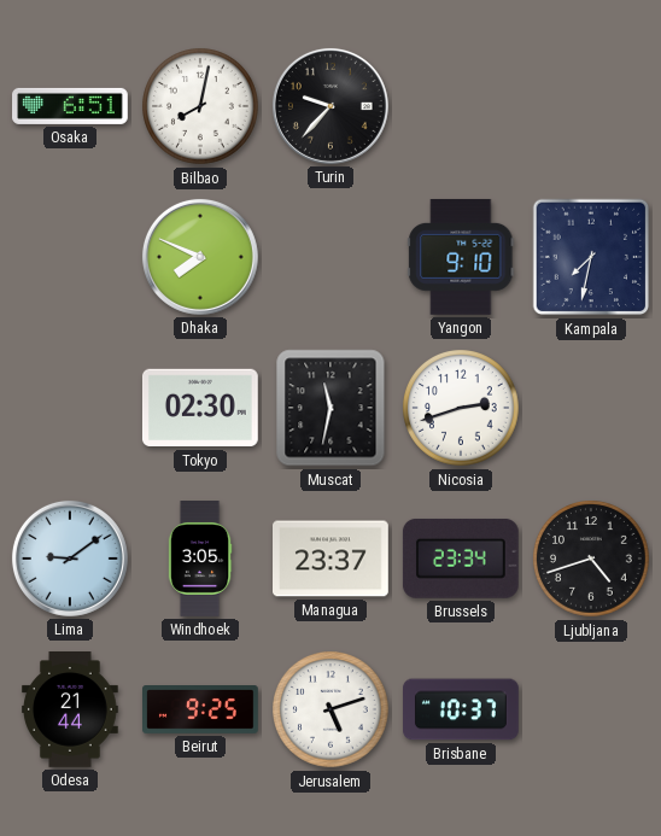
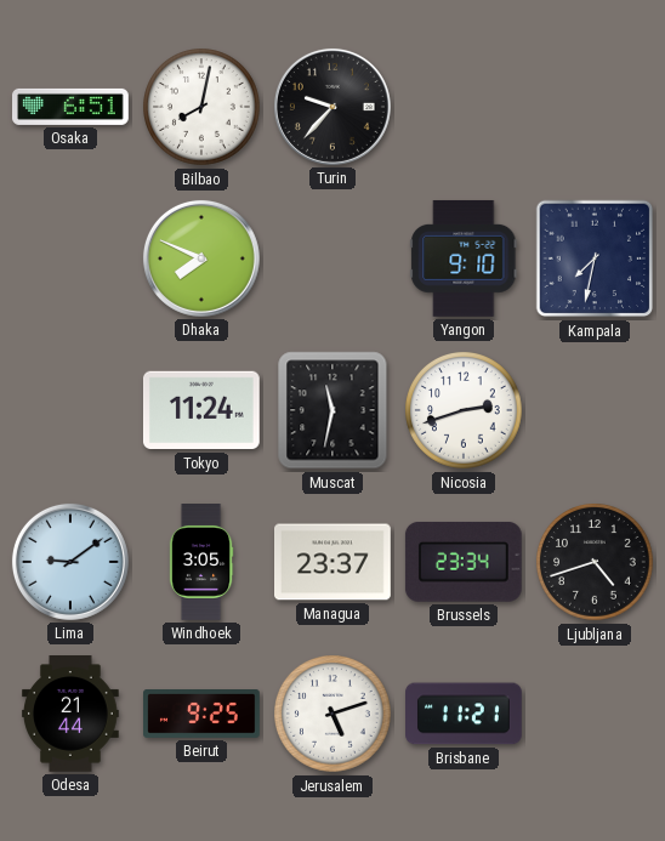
Tokyo: 02:30 -> 11:24
Brisbane: 10:37 -> 11:21
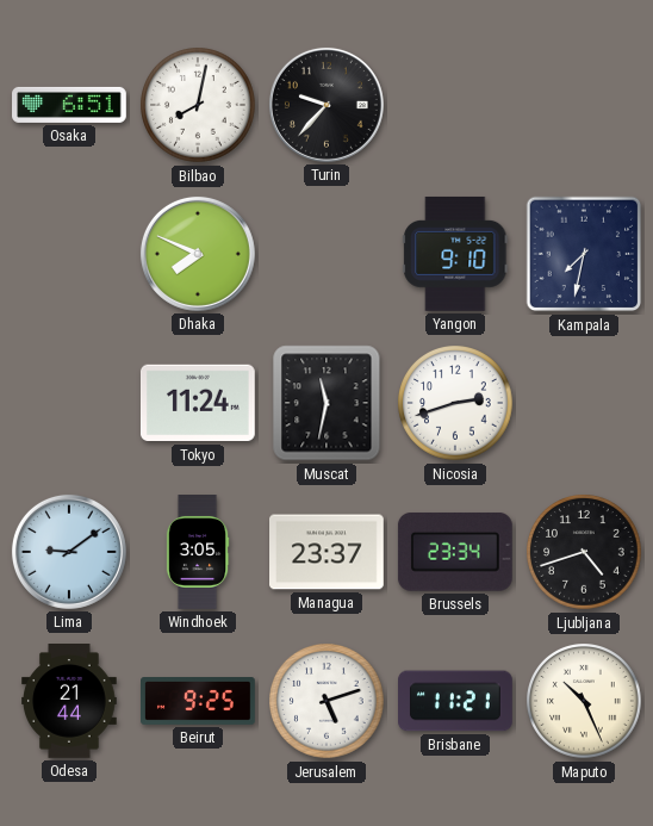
Maputo: none -> 10:26
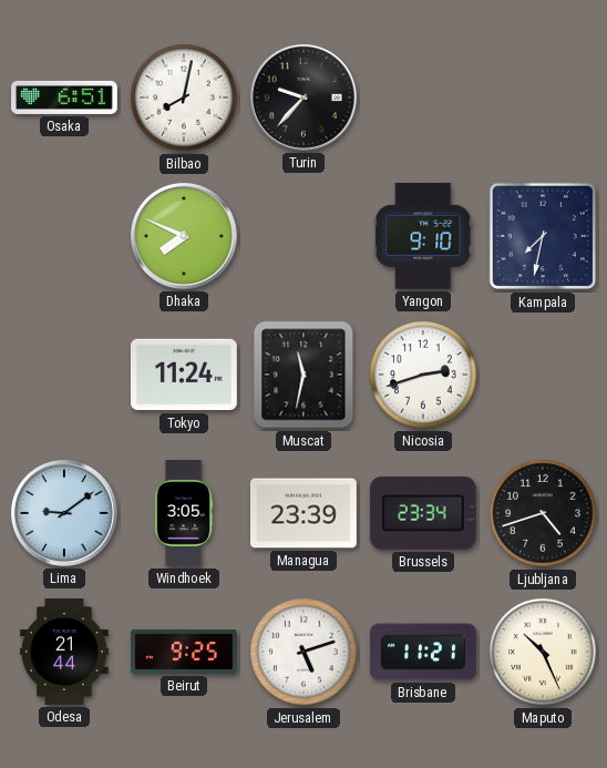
Managua: 23:37 -> 23:39
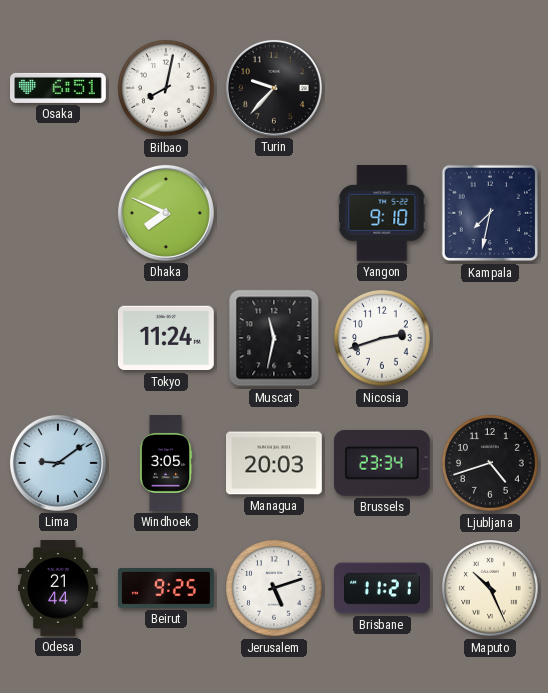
Managua: 23:39 -> 20:03
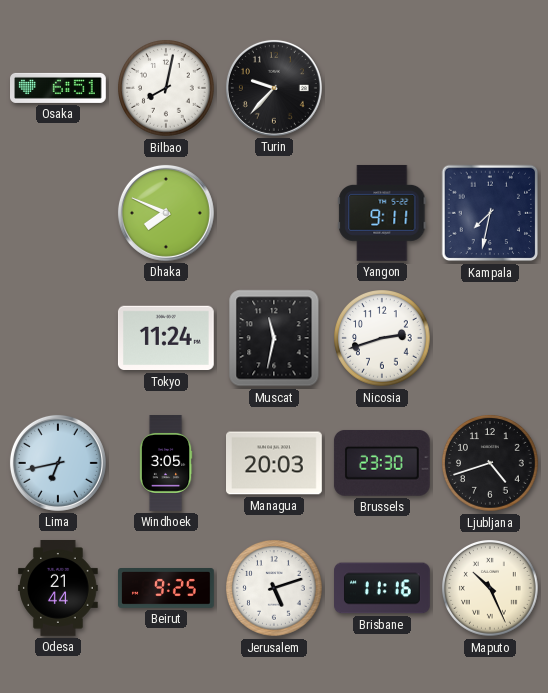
Yangon: 9:10 -> 9:11
Lima: 9:09 -> 6:43
Brussels: 23:34 -> 23:30
Brisbane: 11:21 -> 11:16
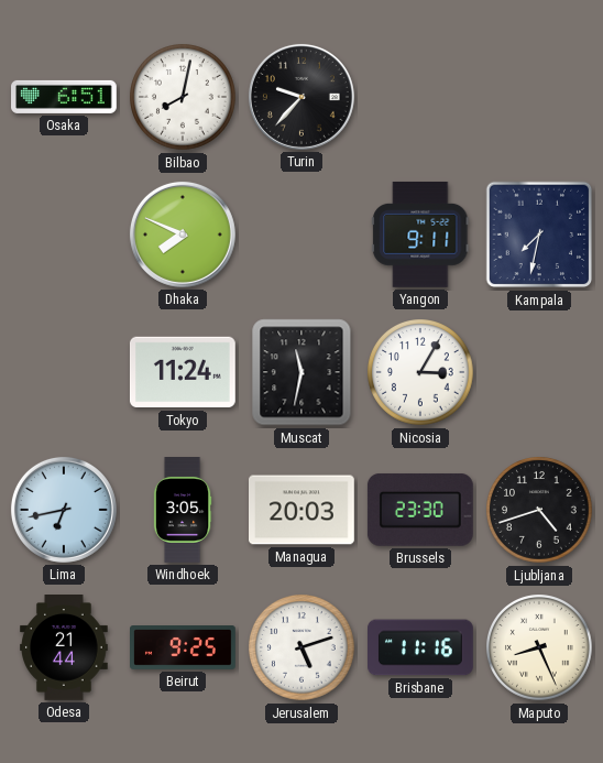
Nicosia: 2:42 -> 3:05
Maputo: 10:26 -> 8:26
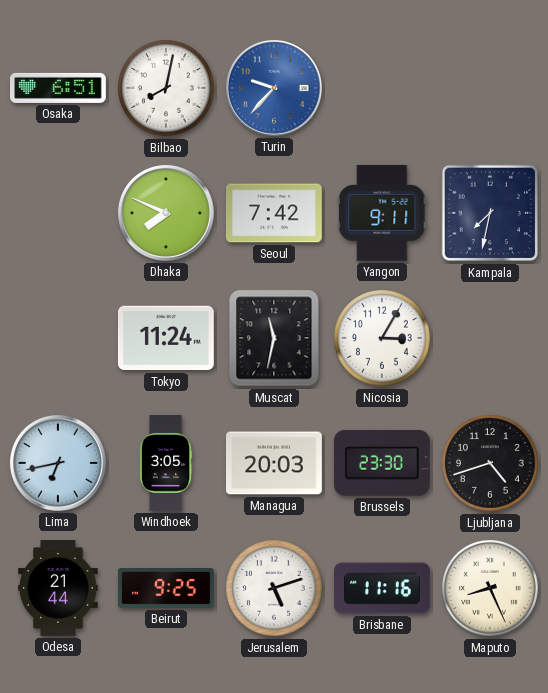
Turin dial: black -> blue
Seoul: none -> 7:42
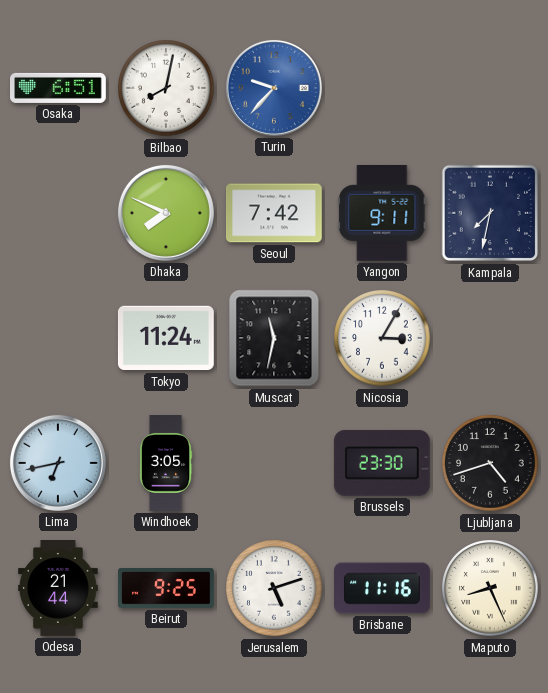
Managua: 20:03 -> none
